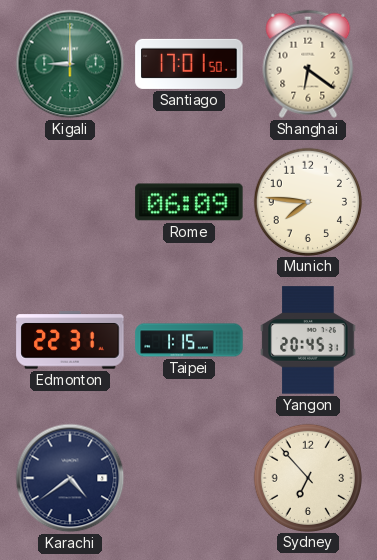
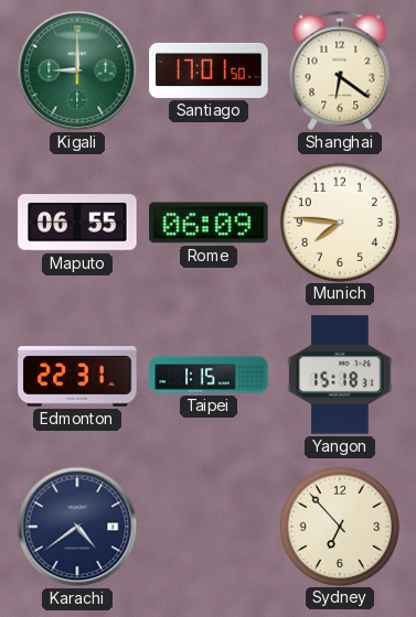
Maputo: none -> 06:55
Yangon: 20:45 -> 15:18
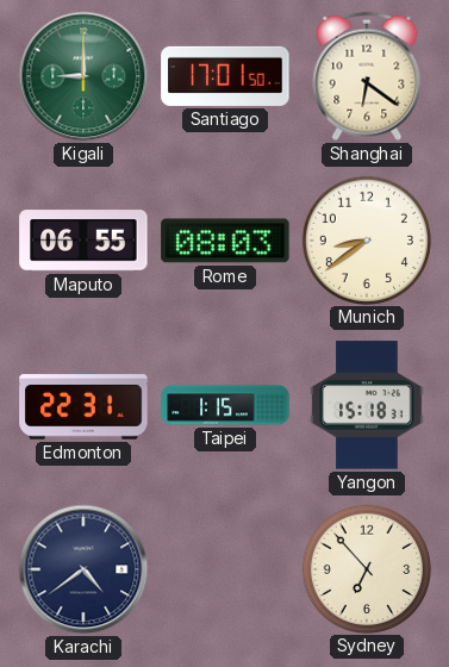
Rome: 06:09 -> 08:03
Munich: 7:46 -> 8:39
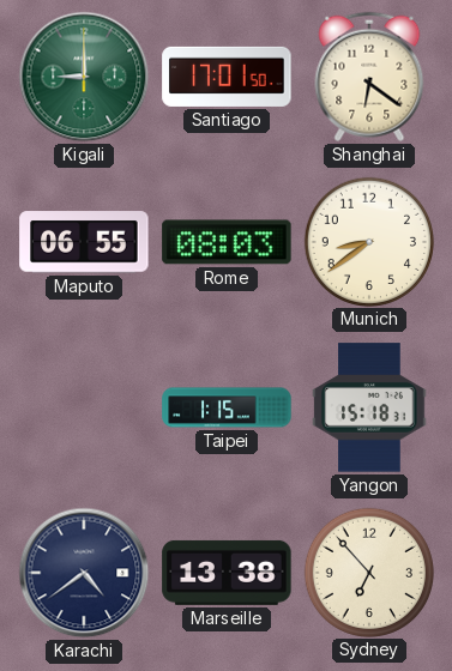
Edmonton: 22:31 -> none
Marseille: none -> 13:38
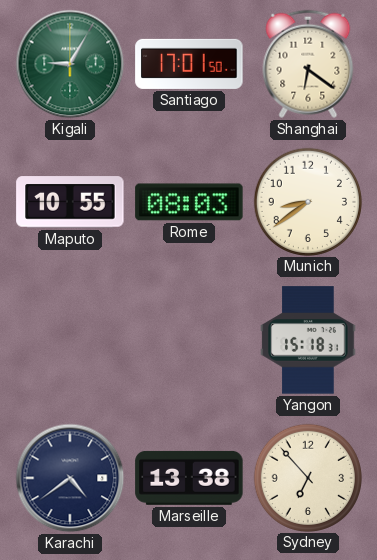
Kigali: 9:00 -> 9:05
Maputo: 06:55 -> 10:55
Taipei: 1:15 -> none
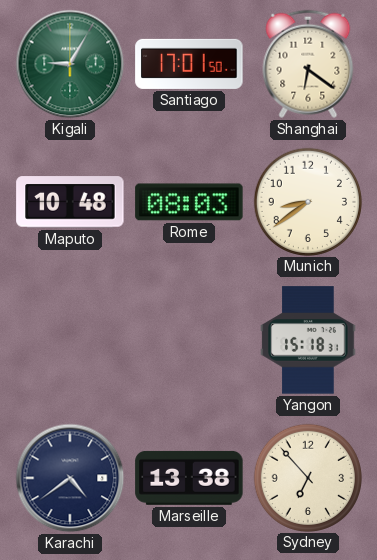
Maputo: 10:55 -> 10:48
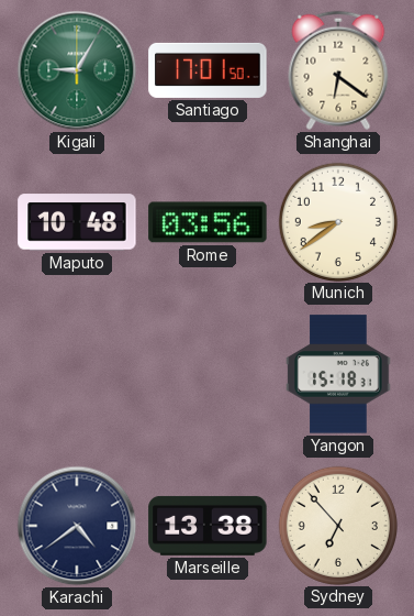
Rome: 08:03 -> 03:56
